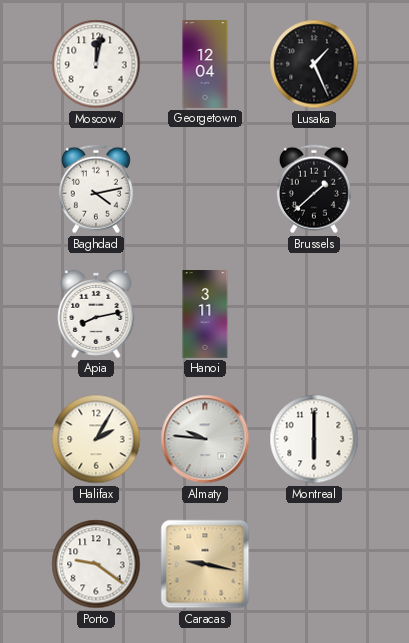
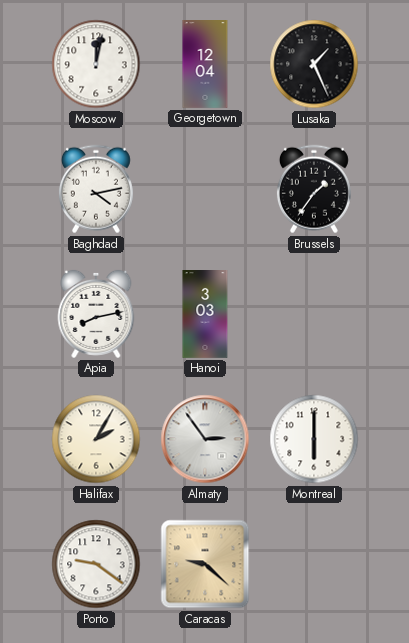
Brussels: 1:38 -> 1:36
Hanoi: 3:11 -> 3:03
Almaty: 9:46 -> 2:54
Caracas: 9:17 -> 9:22
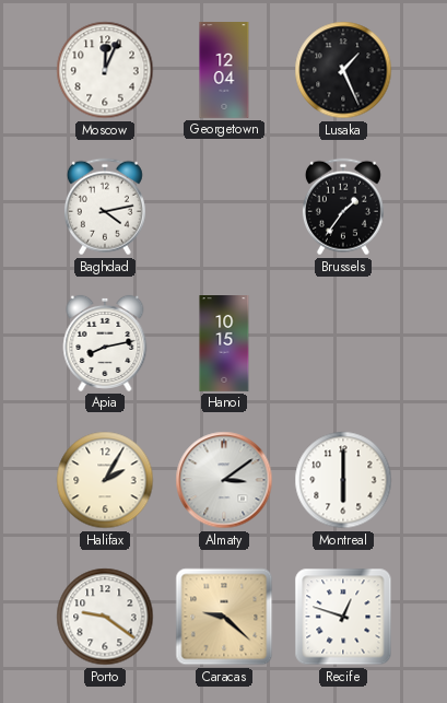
Moscow: 12:02 -> 12:04
Hanoi: 3:03 -> 10:15
Almaty: 2:54 -> 3:09
Recife: none -> 12:48
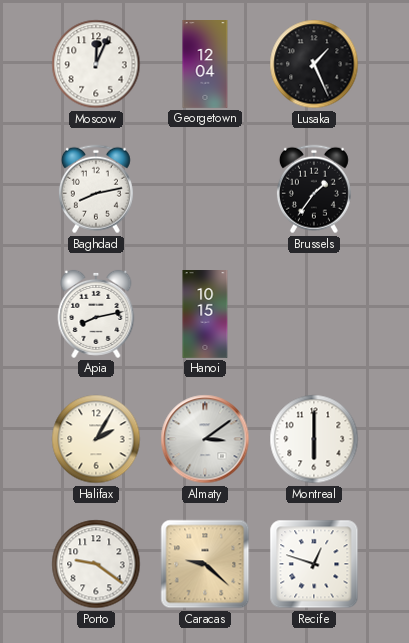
Baghdad: 4:13 -> 8:13
